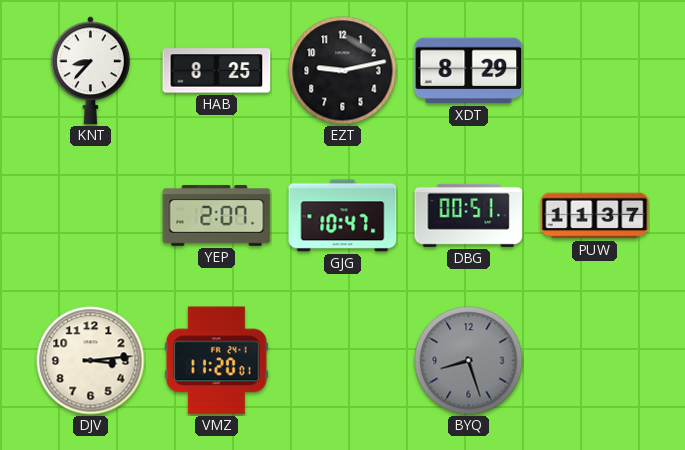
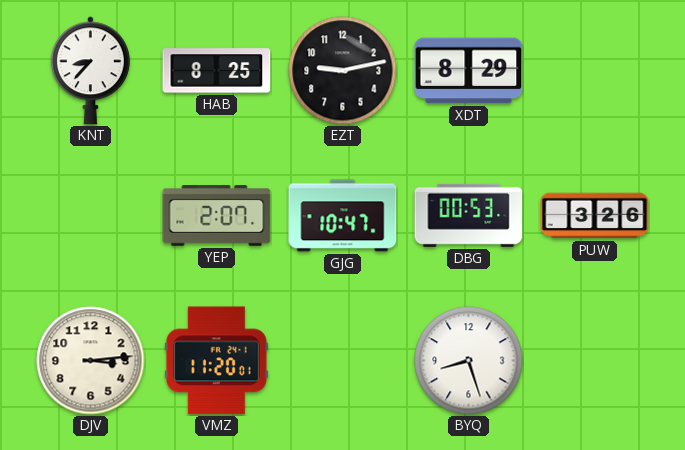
DBG: 00:51 -> 00:53
PUW: 11:37 -> 3:26
BYQ dial: grey -> white
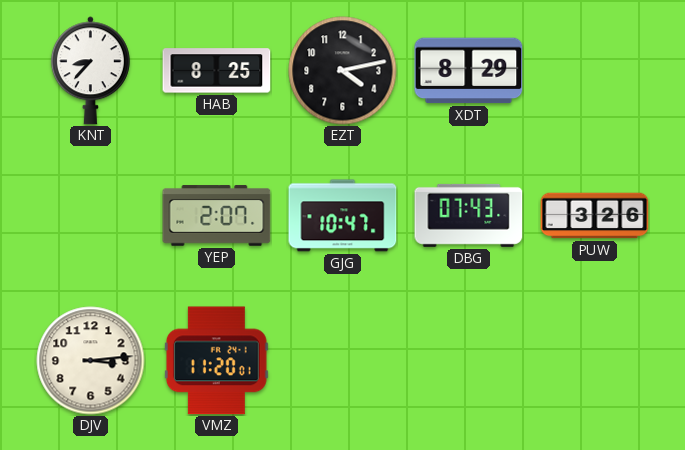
EZT: 9:13 -> 4:13
DBG: 00:53 -> 07:43
BYQ: 8:27 -> none
